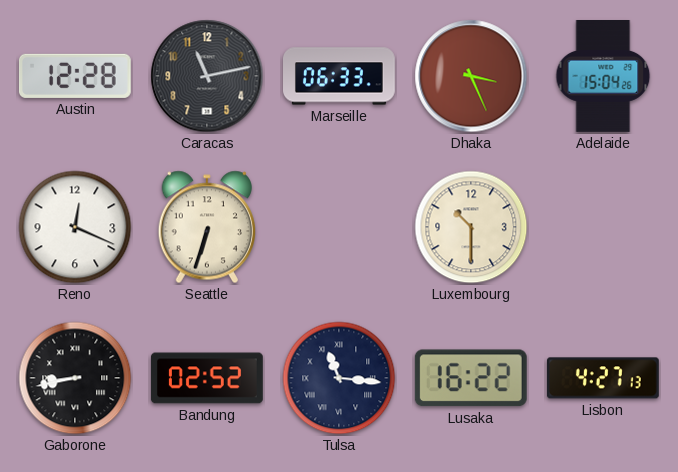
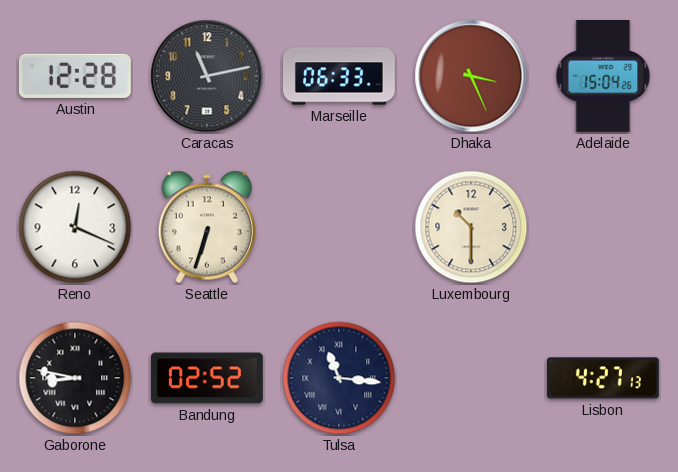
Gaborone: 8:43 -> 8:47
Lusaka: 16:22 -> none
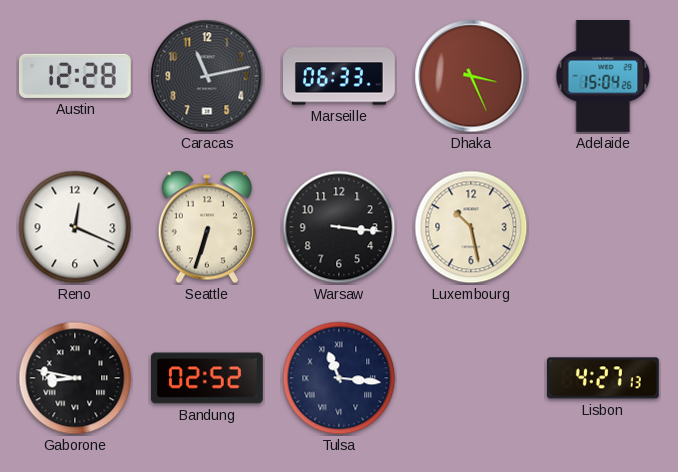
Warsaw: none -> 3:16
Luxembourg: 10:30 -> 10:28
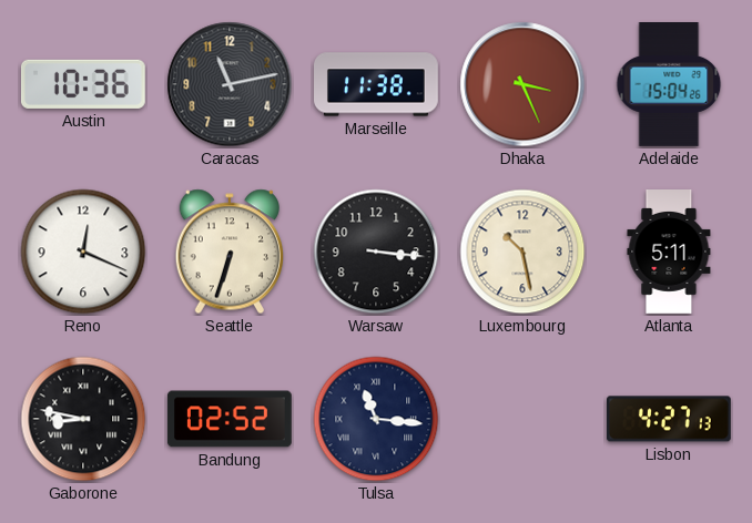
Austin: 12:28 -> 10:36
Marseille: 06:33 -> 11:38
Atlanta: none -> 5:11
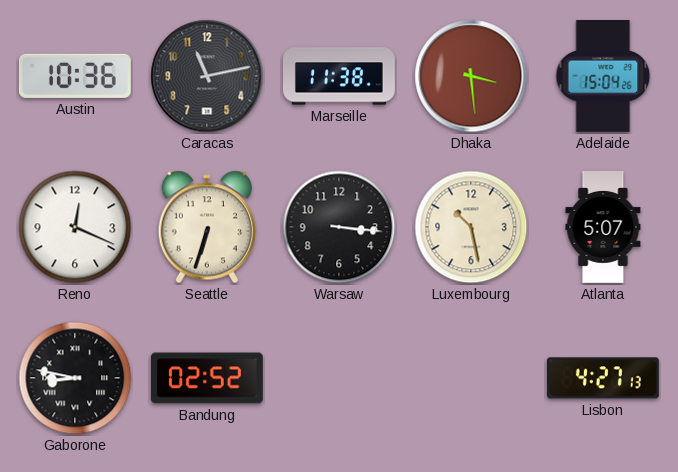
Dhaka: 3:26 -> 3:29
Atlanta: 5:11 -> 5:07
Tulsa: 11:16 -> none
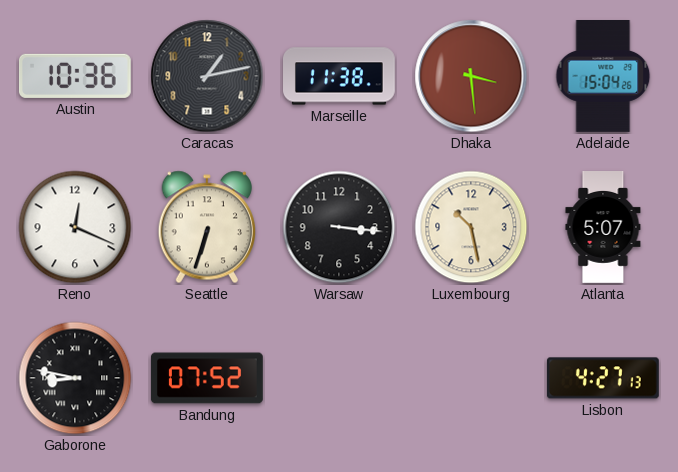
Caracas: 11:13 -> 1:13
Bandung: 02:52 -> 07:52
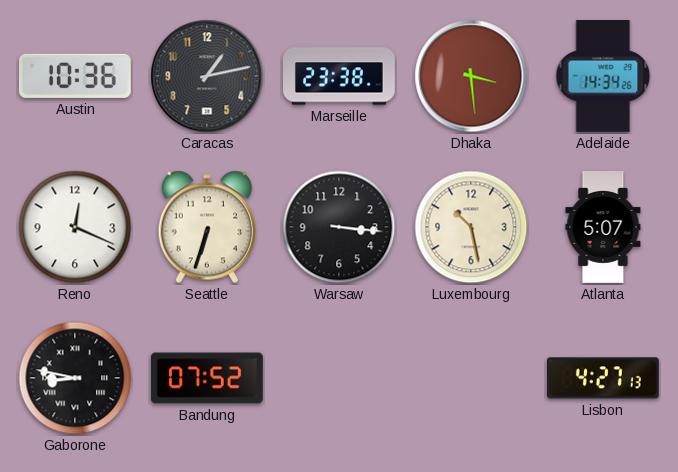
Marseille: 11:38 -> 23:38
Adelaide: 15:04 -> 14:34
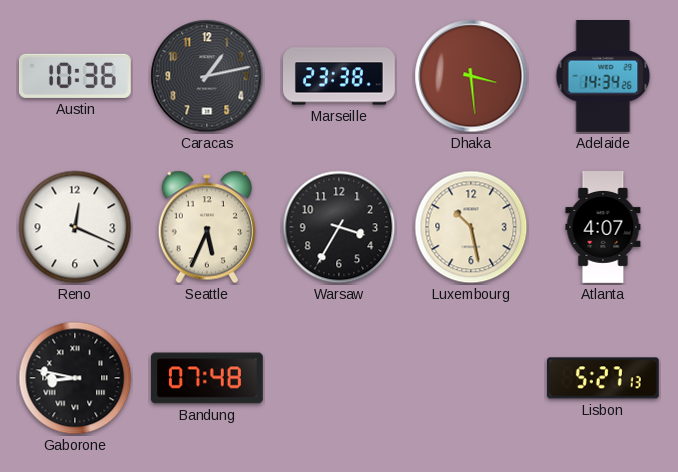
Seattle: 6:33 -> 5:34
Warsaw: 3:16 -> 3:35
Atlanta: 5:07 -> 4:07
Bandung: 07:52 -> 07:48
Lisbon: 4:27 -> 5:27
